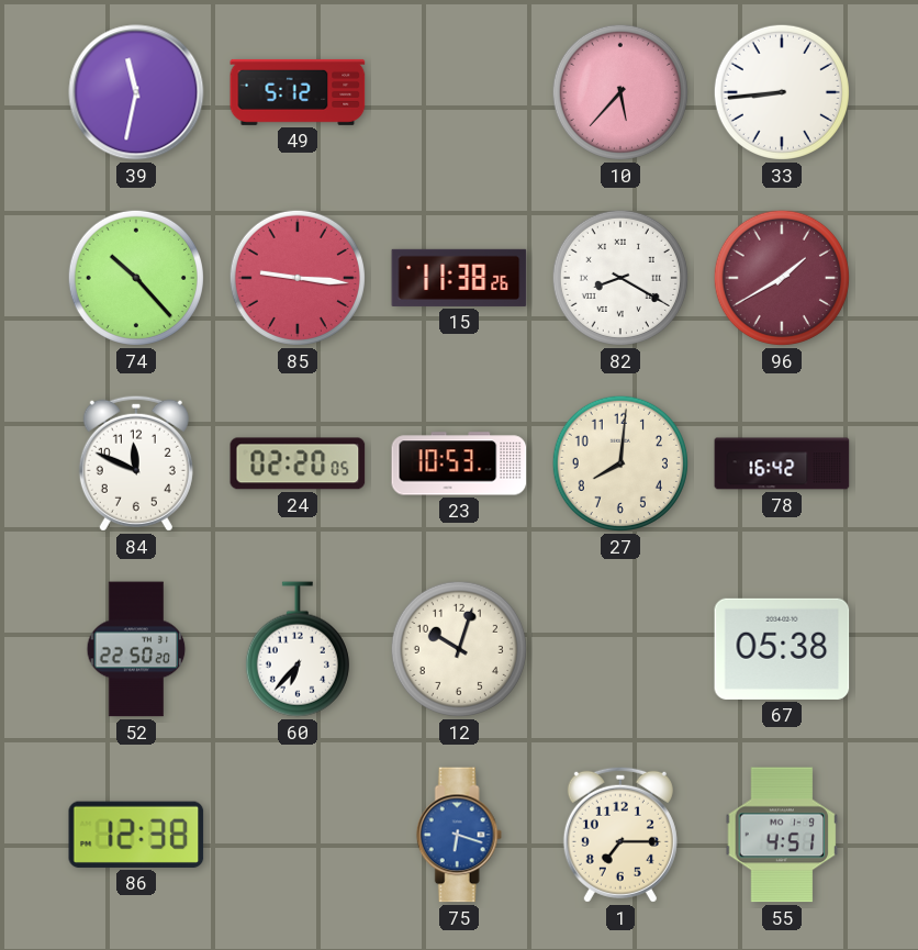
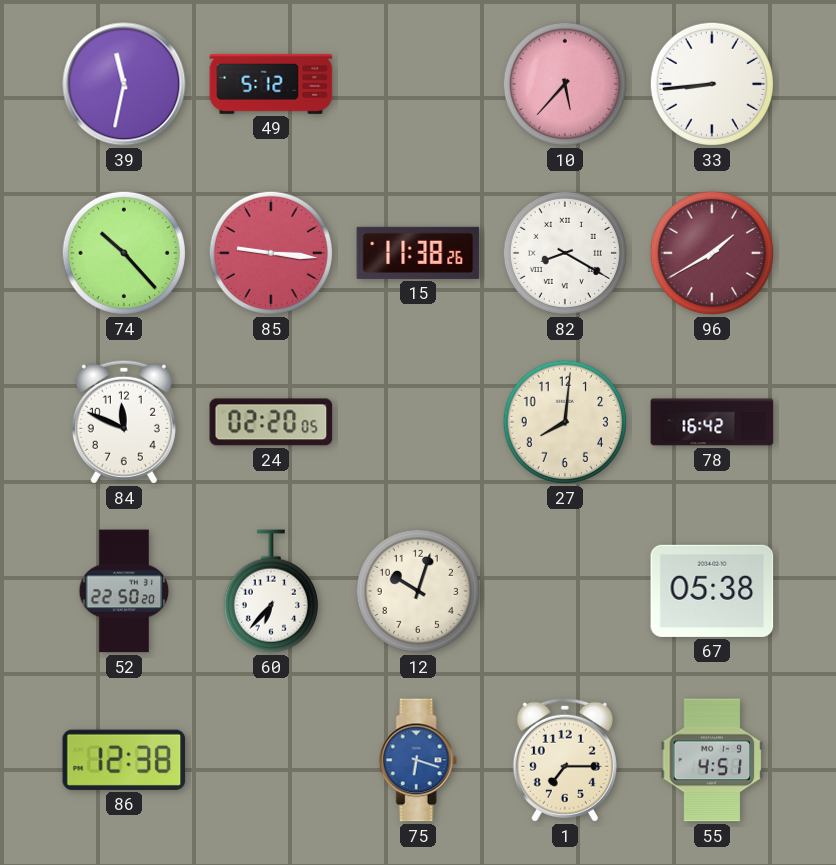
23: 10:53 -> none
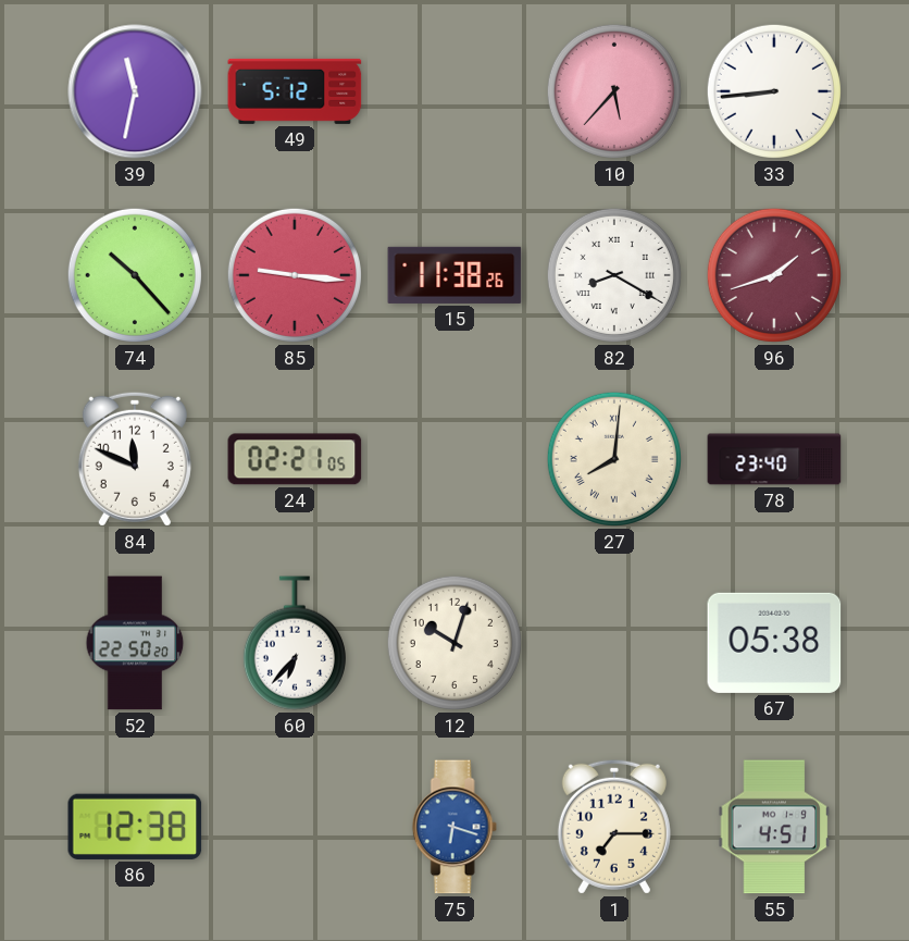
96: 1:40 -> 1:42
24: 02:20 -> 02:21
27 numerals: Arabic -> Roman
78: 16:42 -> 23:40
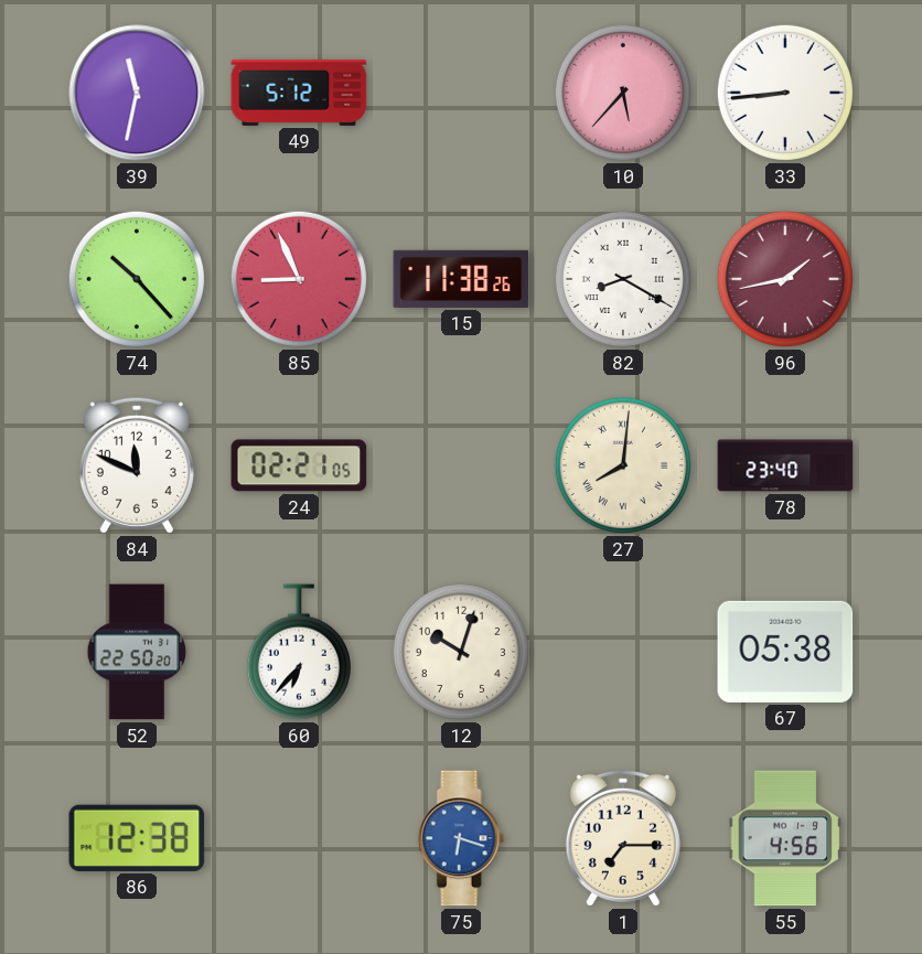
85: 9:16 -> 8:56
96: 1:42 -> 1:43
55: 4:51 -> 4:56
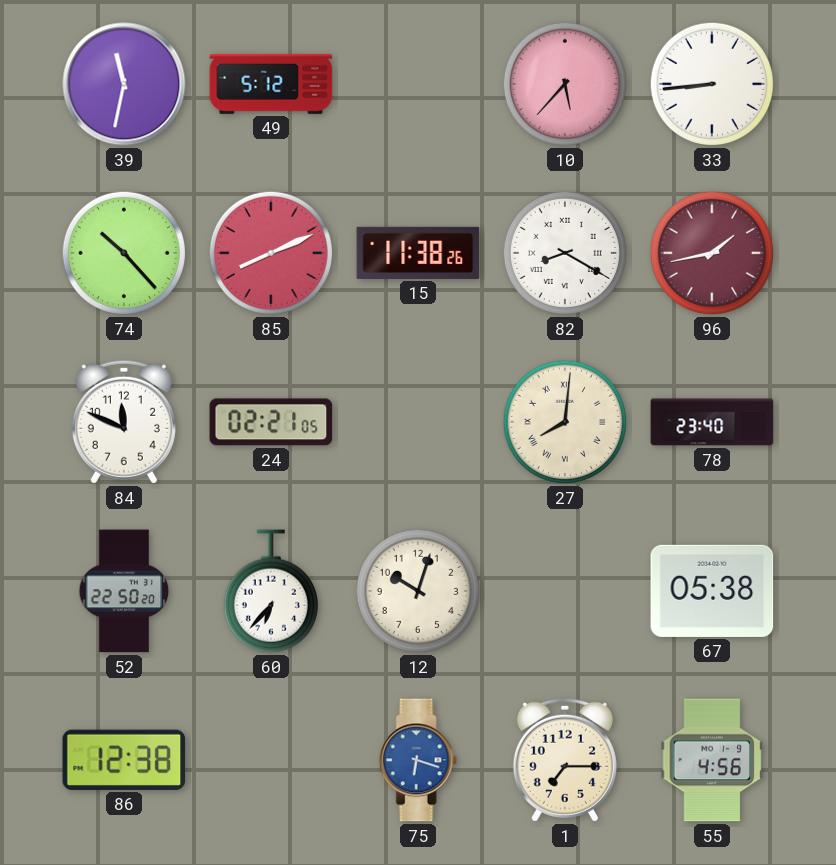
85: 8:56 -> 8:11
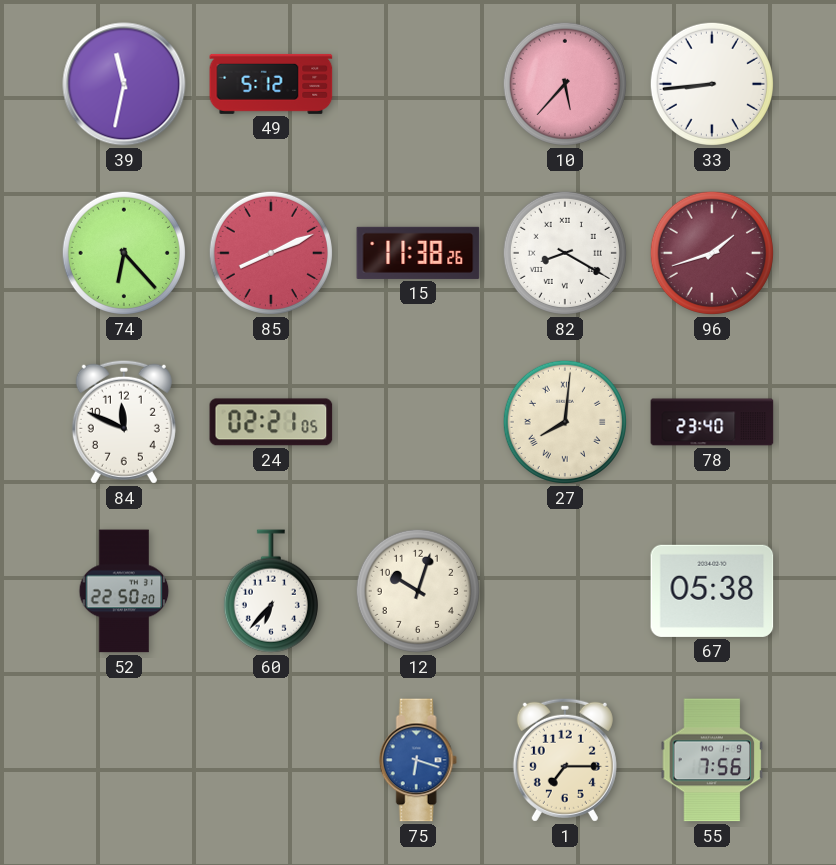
74: 10:23 -> 6:23
96: 1:43 -> 1:42
86: 12:38 -> none
55: 4:56 -> 7:56
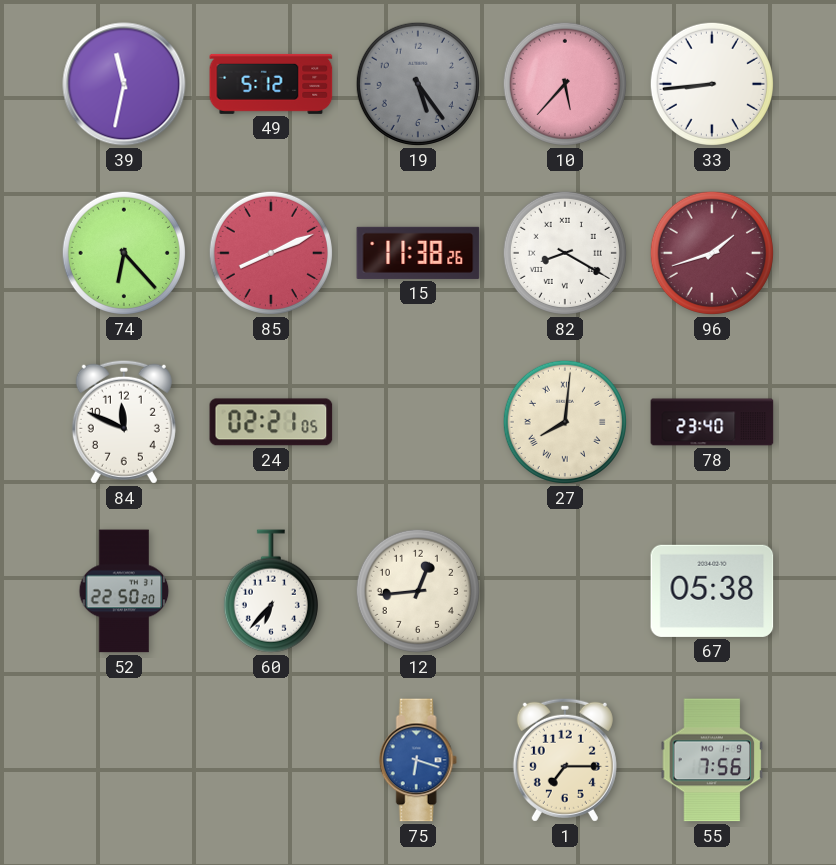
19: none -> 5:24
12: 10:03 -> 12:44
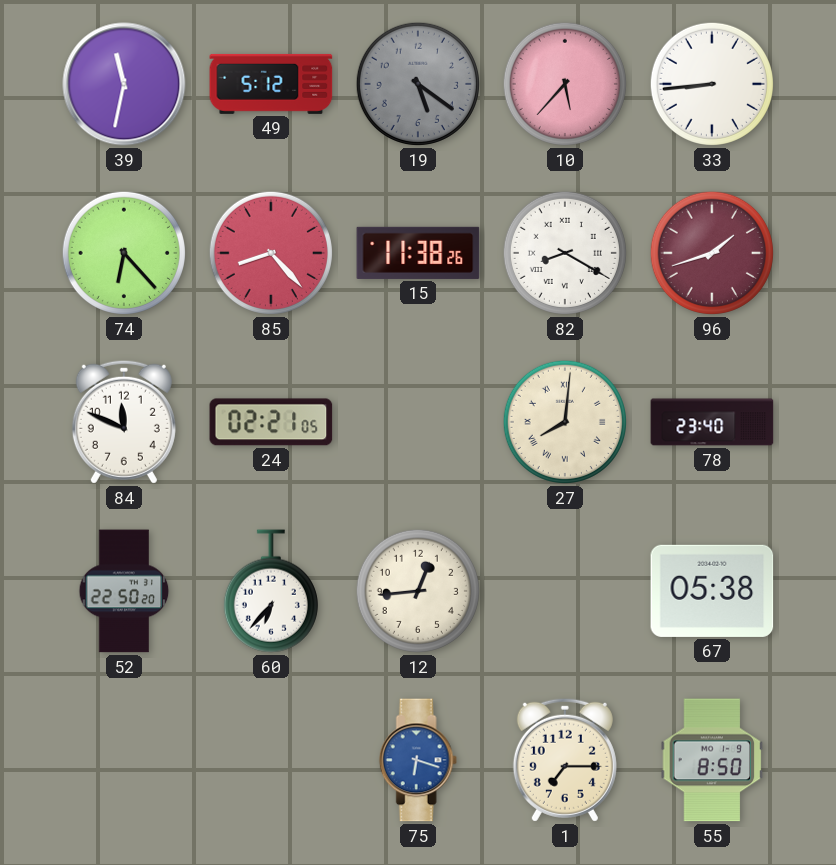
19: 5:24 -> 5:21
85: 8:11 -> 8:23
55: 7:56 -> 8:50
